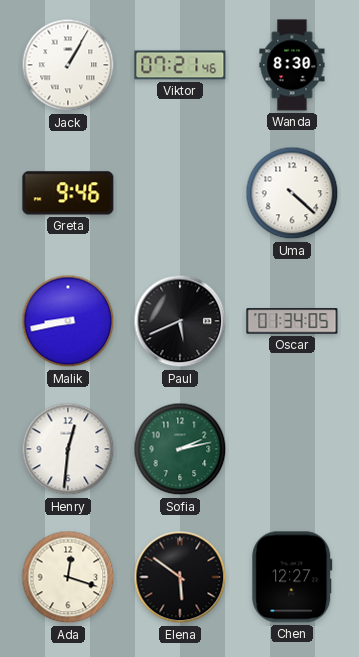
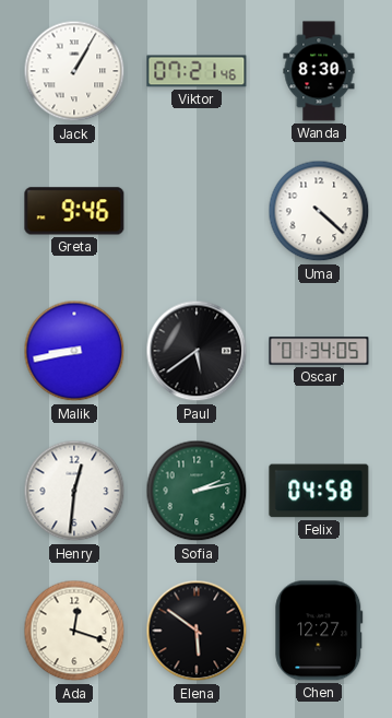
Paul: 5:41 -> 5:39
Felix: none -> 04:58
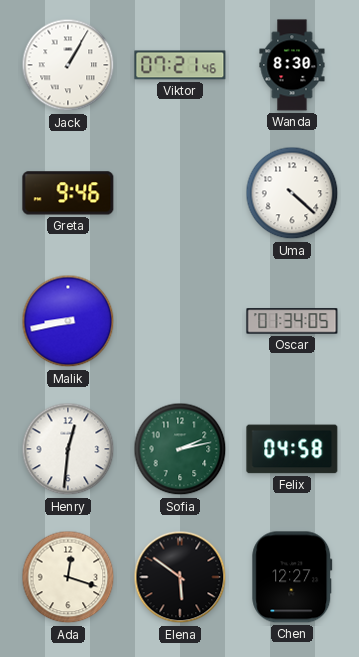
Paul: 5:39 -> none
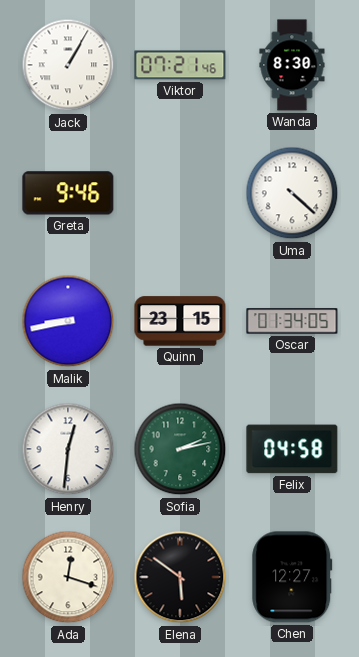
Quinn: none -> 23:15
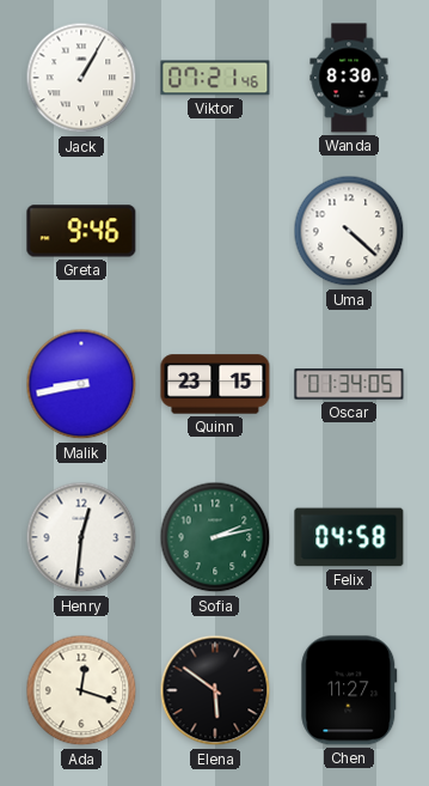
Chen: 12:27 -> 11:27
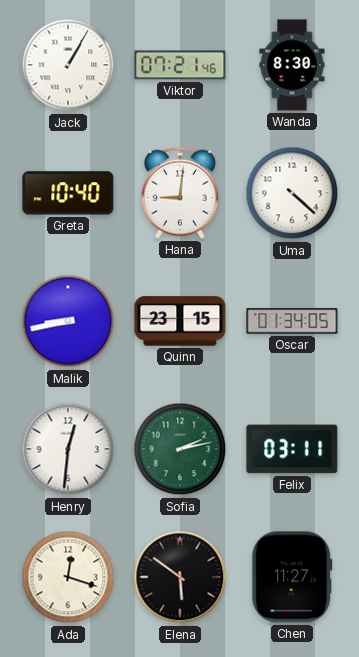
Greta: 9:46 -> 10:40
Hana: none -> 9:01
Felix: 04:58 -> 03:11
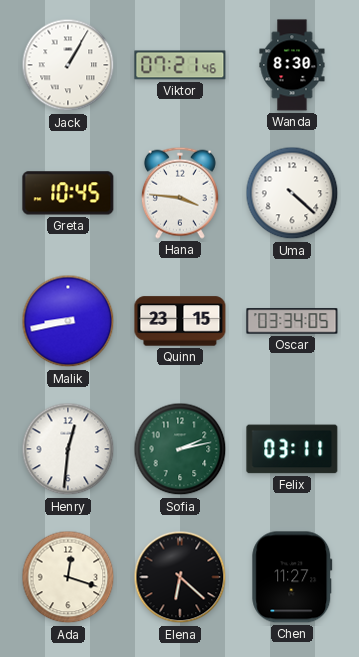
Greta: 10:40 -> 10:45
Hana: 9:01 -> 3:46
Oscar: 01:34 -> 03:34
Elena: 5:51 -> 6:22
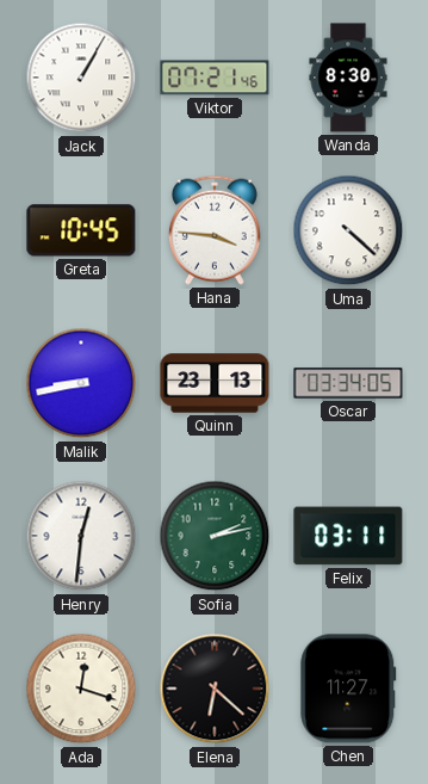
Quinn: 23:15 -> 23:13
